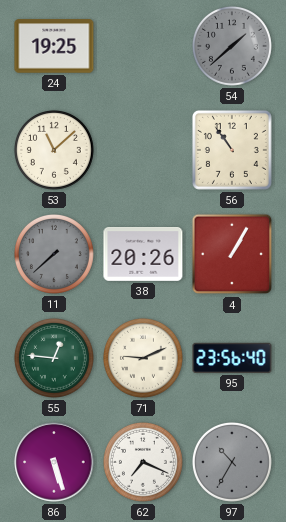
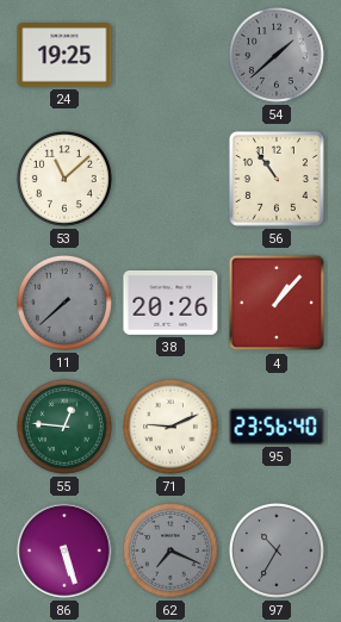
4: 1:05 -> 1:07
62 dial: white -> grey
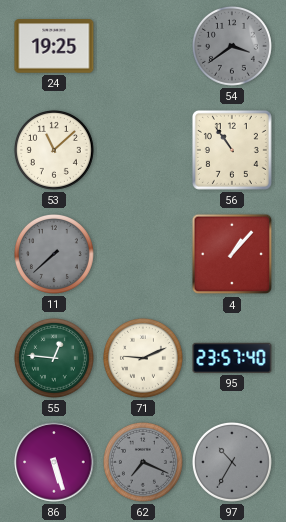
54: 1:38 -> 3:39
38: 20:26 -> none
95: 23:56 -> 23:57
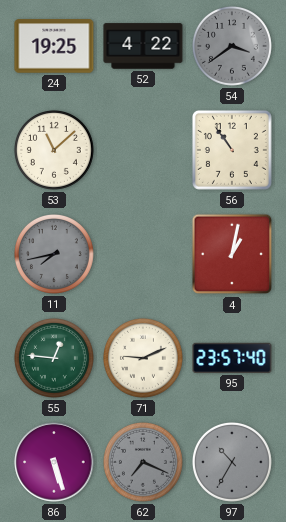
52: none -> 4:22
11: 7:38 -> 7:43
4: 1:07 -> 1:02
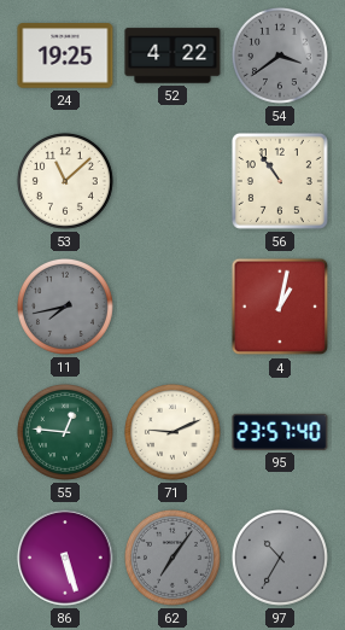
62: 7:19 -> 7:06
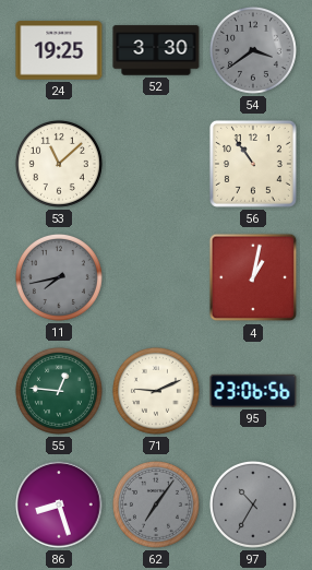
52: 4:22 -> 3:30
95: 23:57 -> 23:06
86: 5:27 -> 8:27
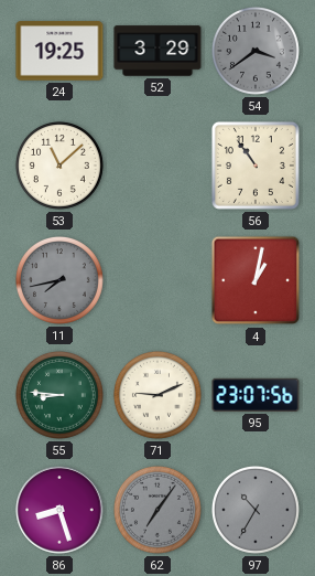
52: 3:30 -> 3:29
55: 12:46 -> 8:46
95: 23:06 -> 23:07
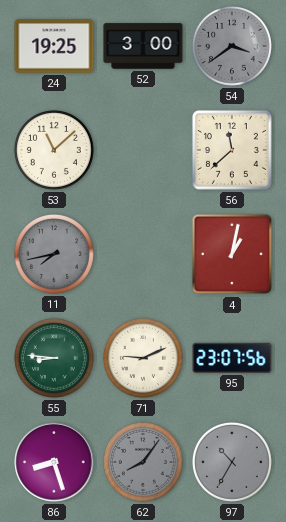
52: 3:29 -> 3:00
56: 10:54 -> 11:38
62: 7:06 -> 8:06
